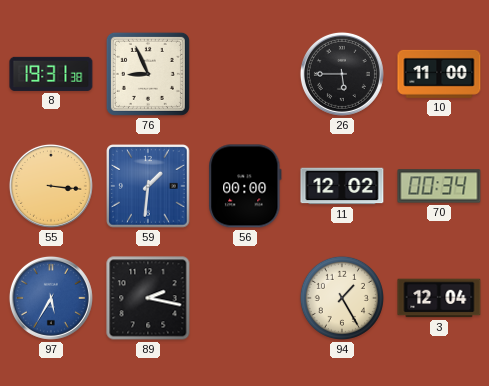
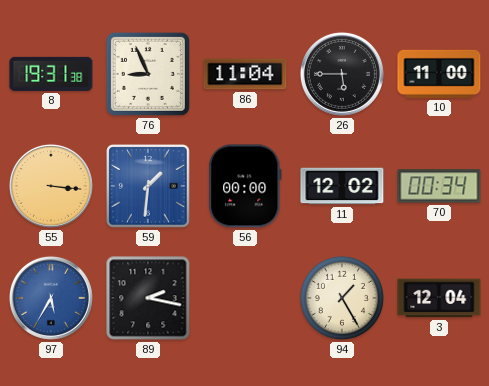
86: none -> 11:04
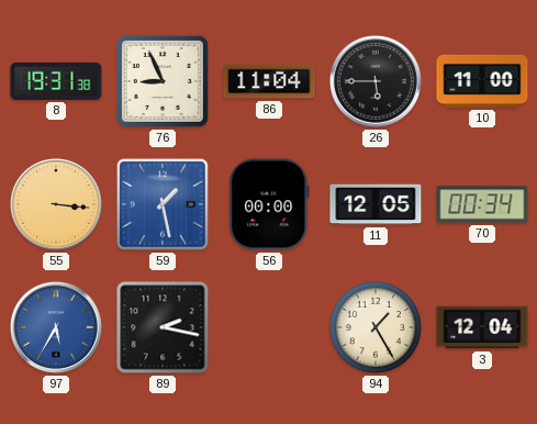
59: 1:31 -> 1:28
11: 12:02 -> 12:05
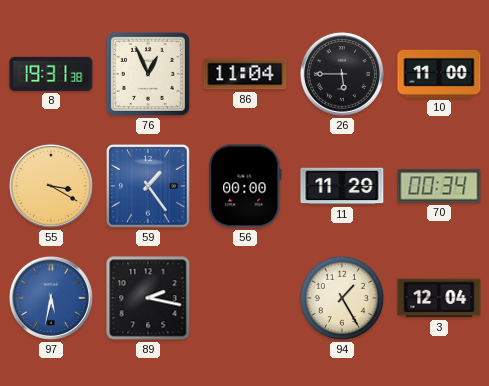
76: 8:56 -> 12:56
55: 3:16 -> 3:20
59: 1:28 -> 1:24
11: 12:05 -> 11:29
97: 5:35 -> 5:32
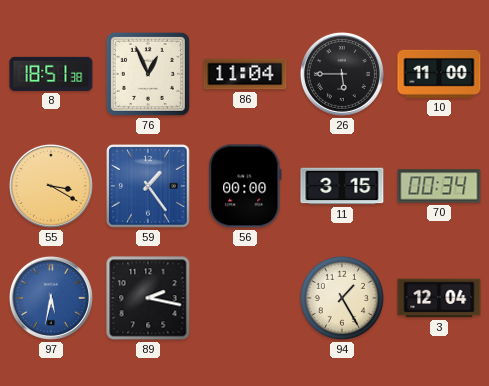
8: 19:31 -> 18:51
11: 11:29 -> 3:15
